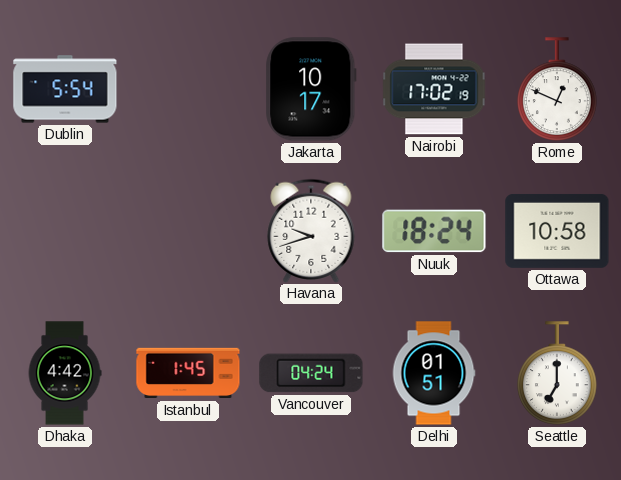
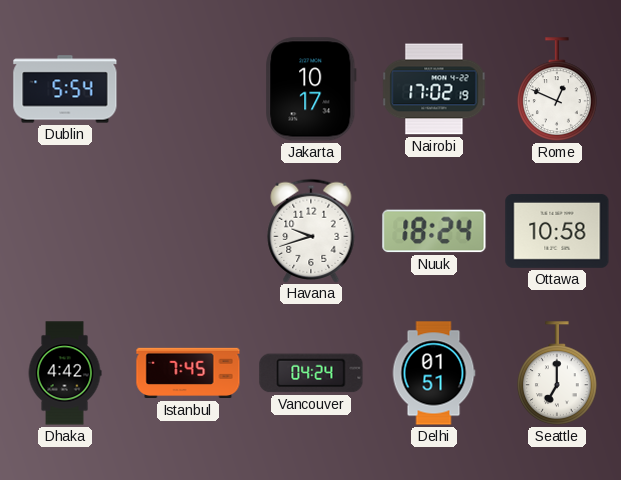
Istanbul: 1:45 -> 7:45
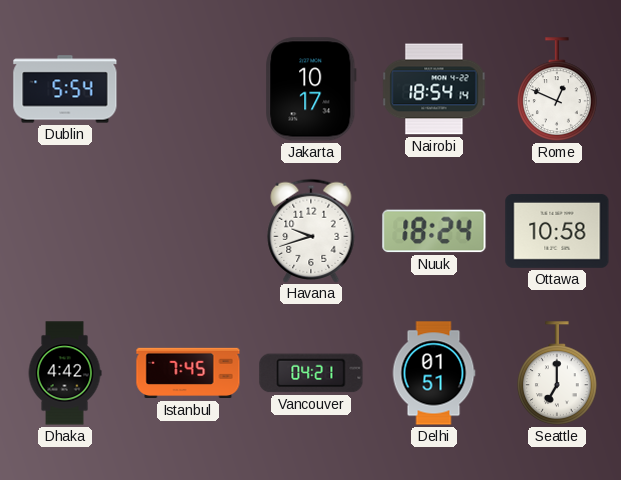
Nairobi: 17:02 -> 18:54
Vancouver: 04:24 -> 04:21
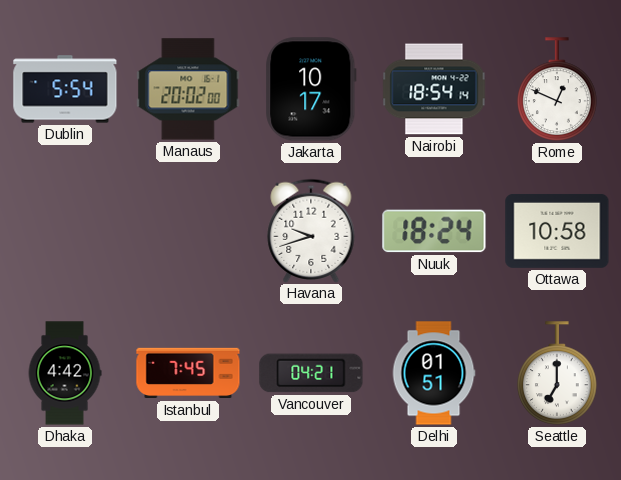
Manaus: none -> 20:02
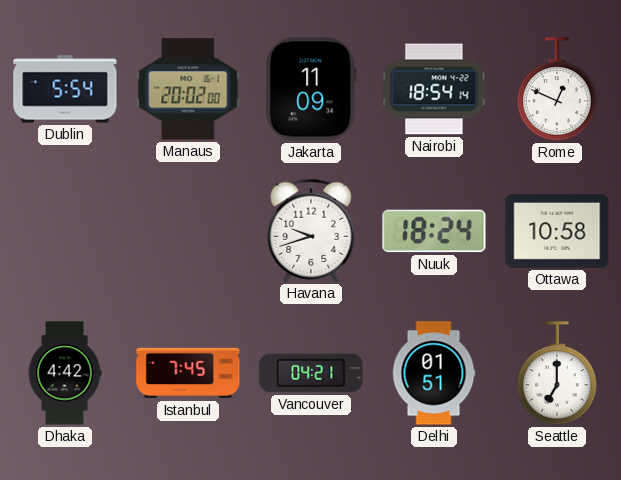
Jakarta: 10:17 -> 11:09
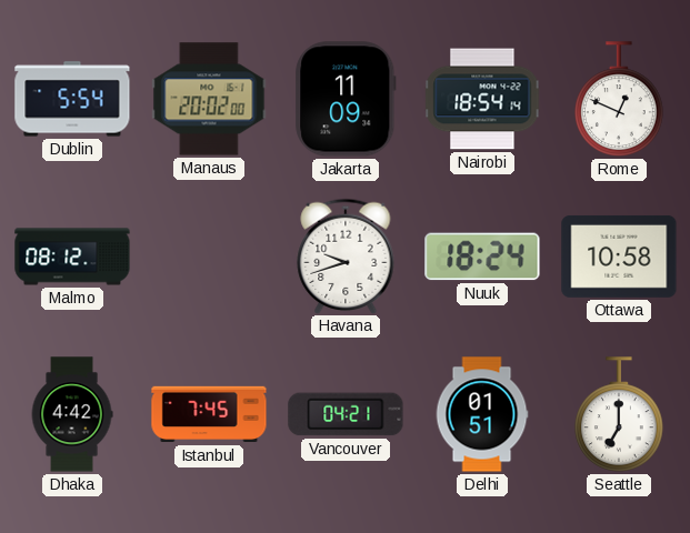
Malmo: none -> 08:12
